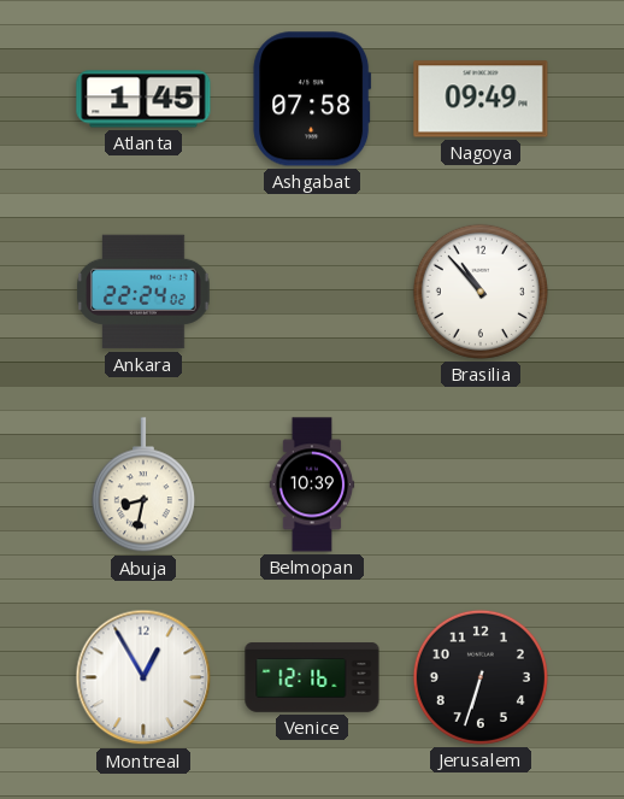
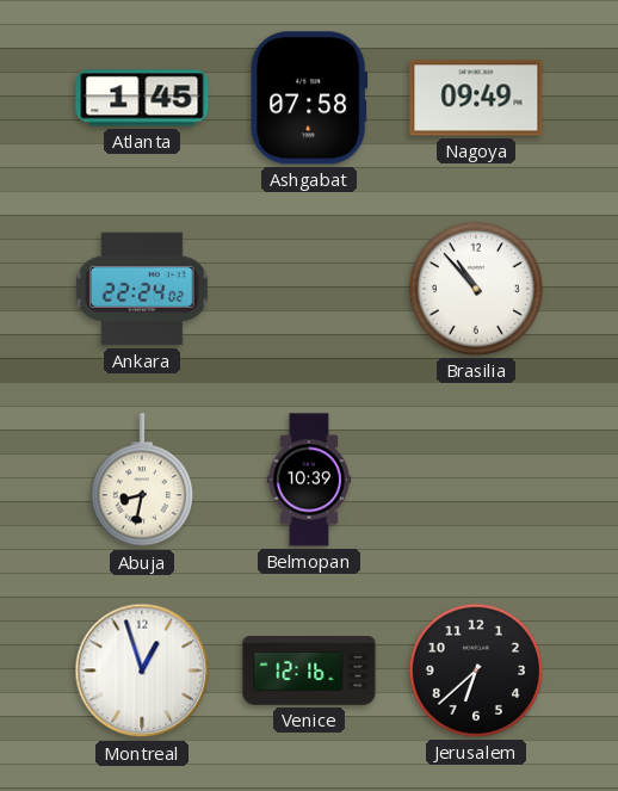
Montreal: 12:55 -> 12:57
Jerusalem: 6:33 -> 6:38
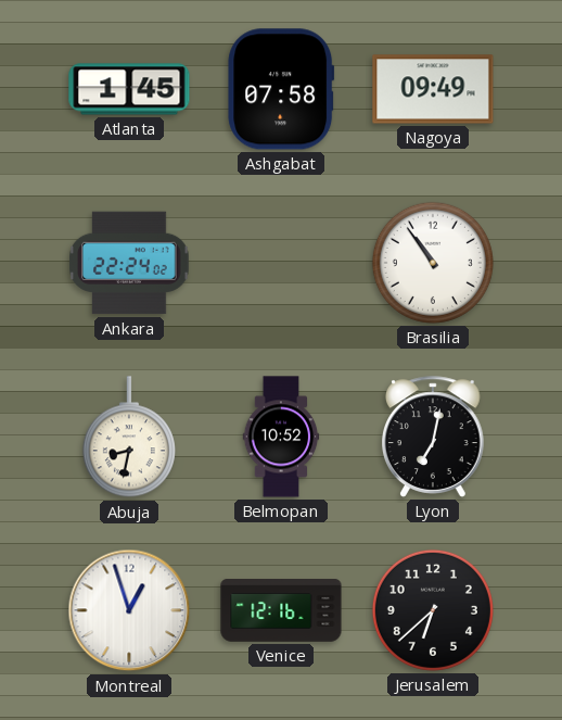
Brasilia: 10:53 -> 10:54
Belmopan: 10:39 -> 10:52
Lyon: none -> 7:02
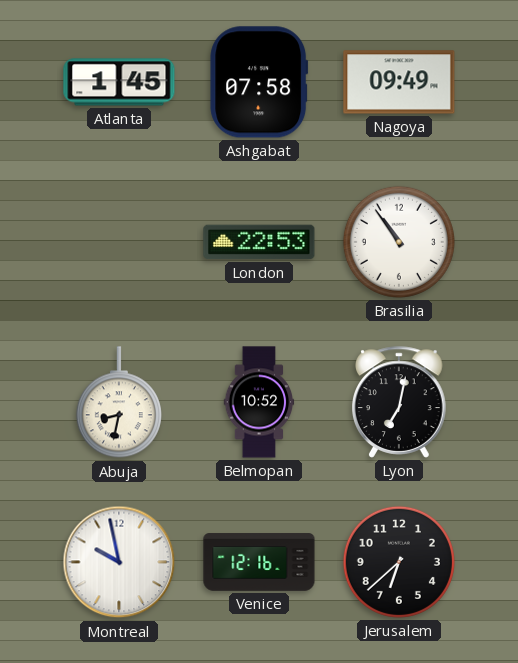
Ankara: 22:24 -> none
London: none -> 22:53
Montreal: 12:57 -> 9:58
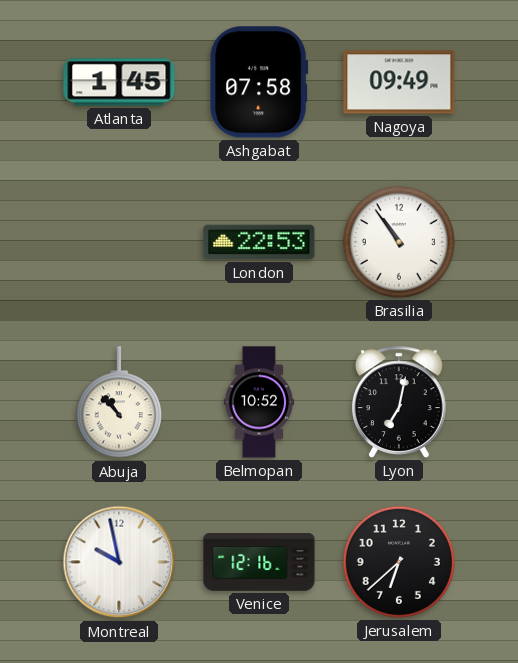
Abuja: 8:32 -> 10:53
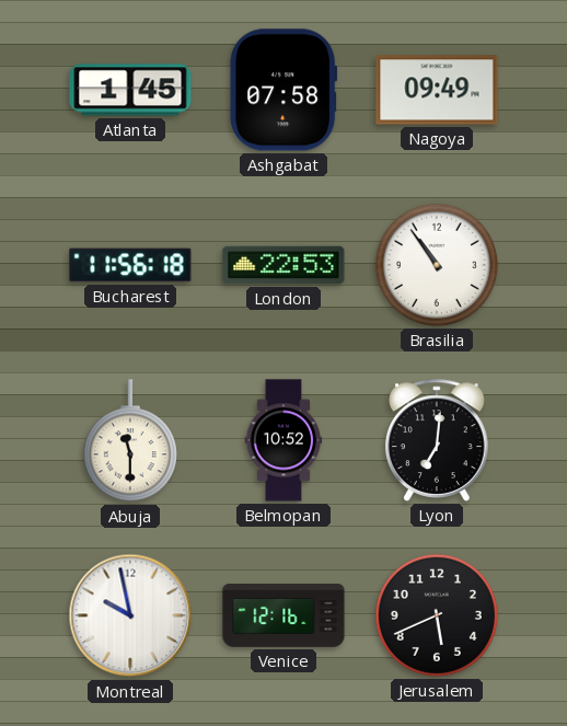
Bucharest: none -> 11:56
Abuja: 10:53 -> 11:30
Lyon: 7:02 -> 7:01
Jerusalem: 6:38 -> 5:41
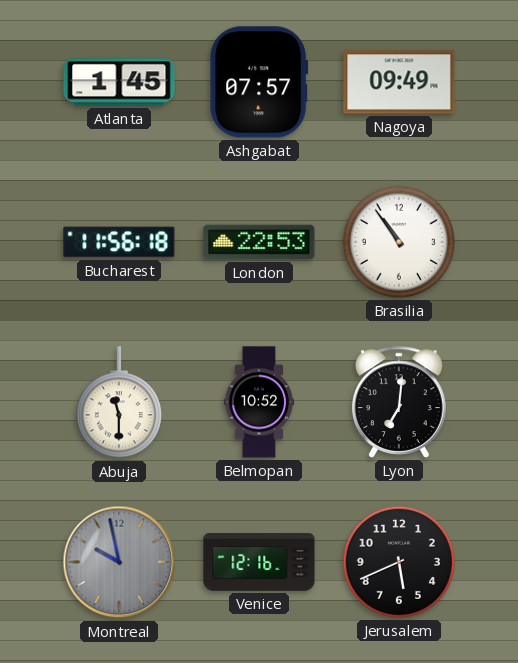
Ashgabat: 07:58 -> 07:57
Montreal dial: white -> grey
